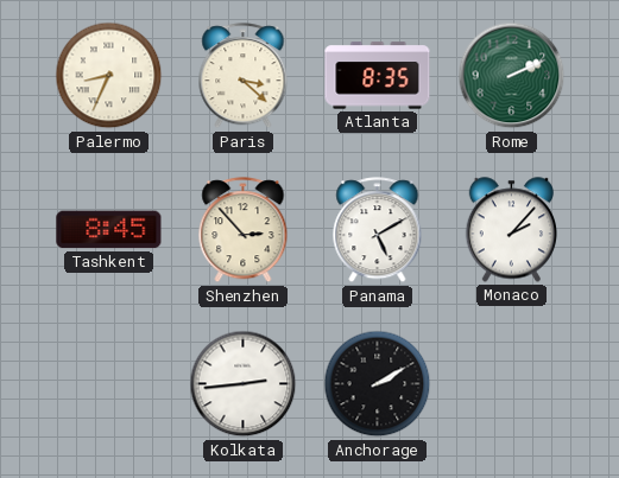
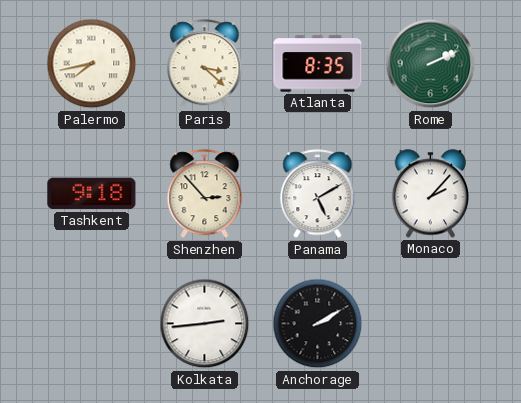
Palermo: 8:34 -> 7:43
Tashkent: 8:45 -> 9:18
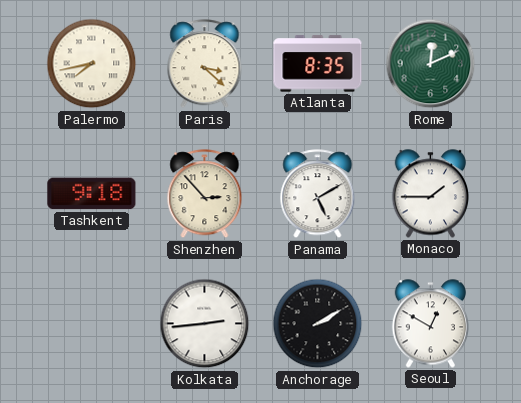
Rome: 2:11 -> 12:11
Monaco: 2:07 -> 1:45
Seoul: none -> 12:50
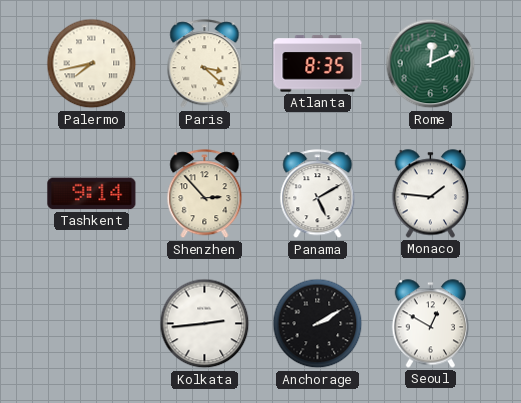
Tashkent: 9:18 -> 9:14
Monaco: 1:45 -> 1:46
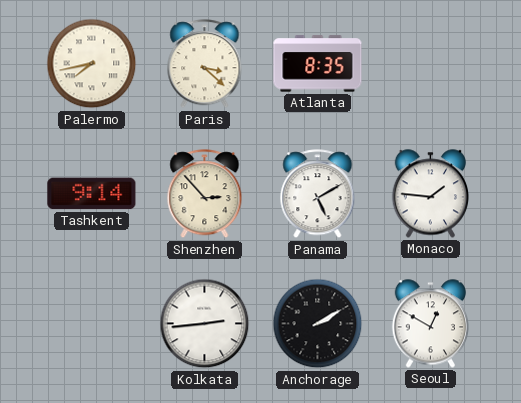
Rome: 12:11 -> none
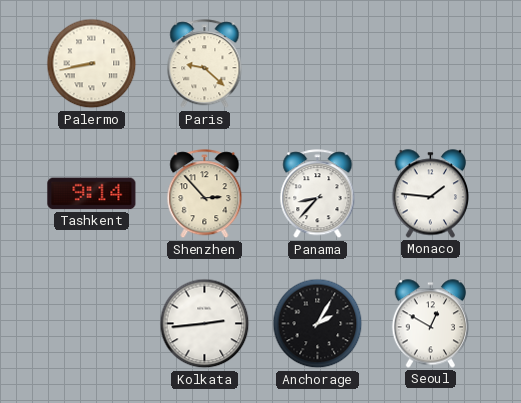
Palermo: 7:43 -> 8:43
Paris: 3:22 -> 9:22
Atlanta: 8:35 -> none
Panama: 5:10 -> 8:37
Anchorage: 2:10 -> 2:05
